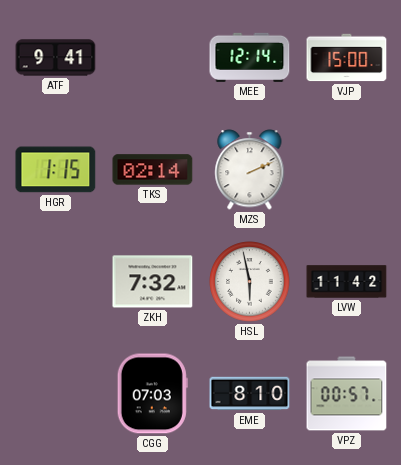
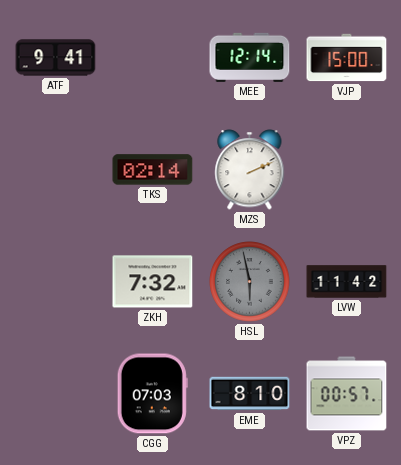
HGR: 1:15 -> none
HSL dial: white -> grey
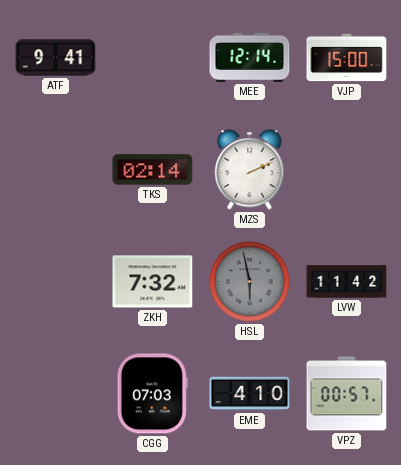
EME: 8:10 -> 4:10
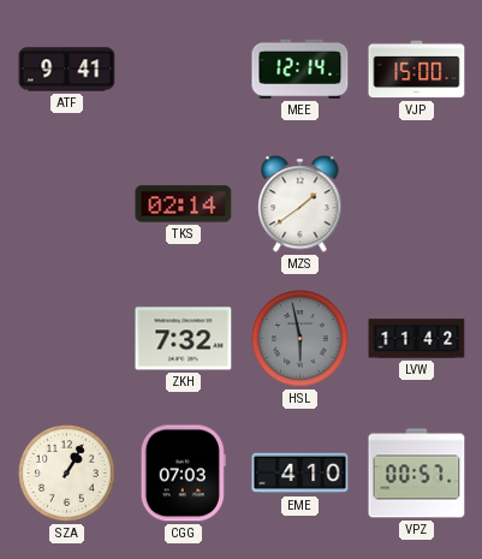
MZS: 2:11 -> 1:39
SZA: none -> 1:05
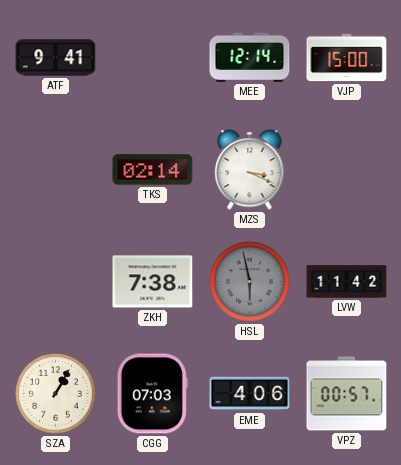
MZS: 1:39 -> 3:19
ZKH: 7:32 -> 7:38
EME: 4:10 -> 4:06
